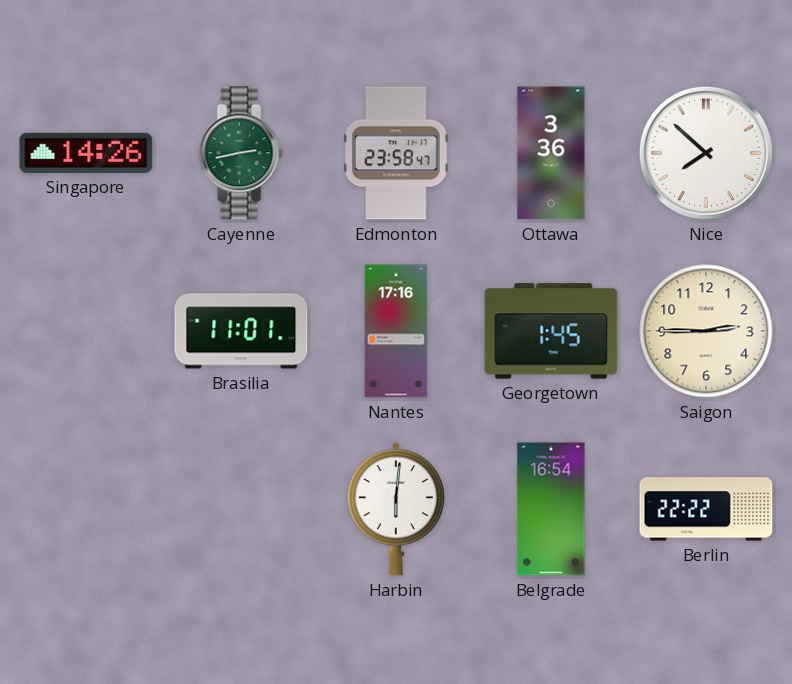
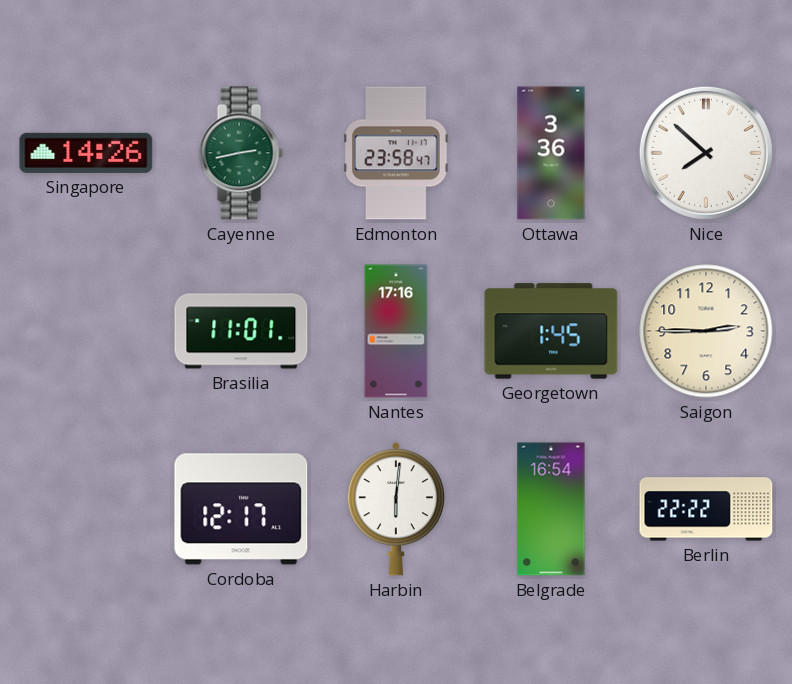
Cordoba: none -> 12:17
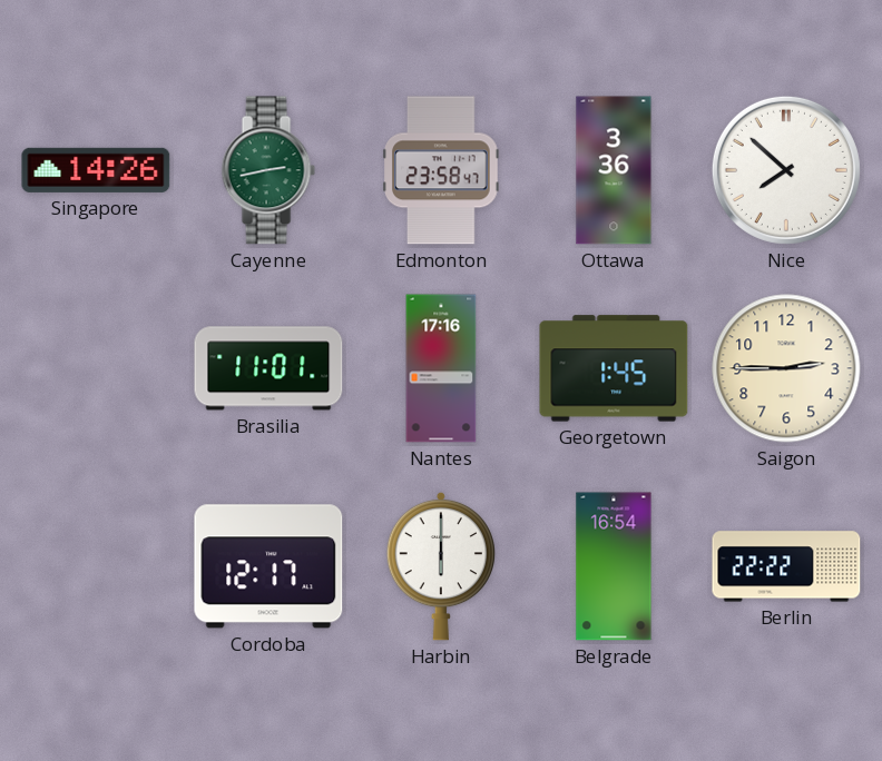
Harbin: 6:01 -> 6:00
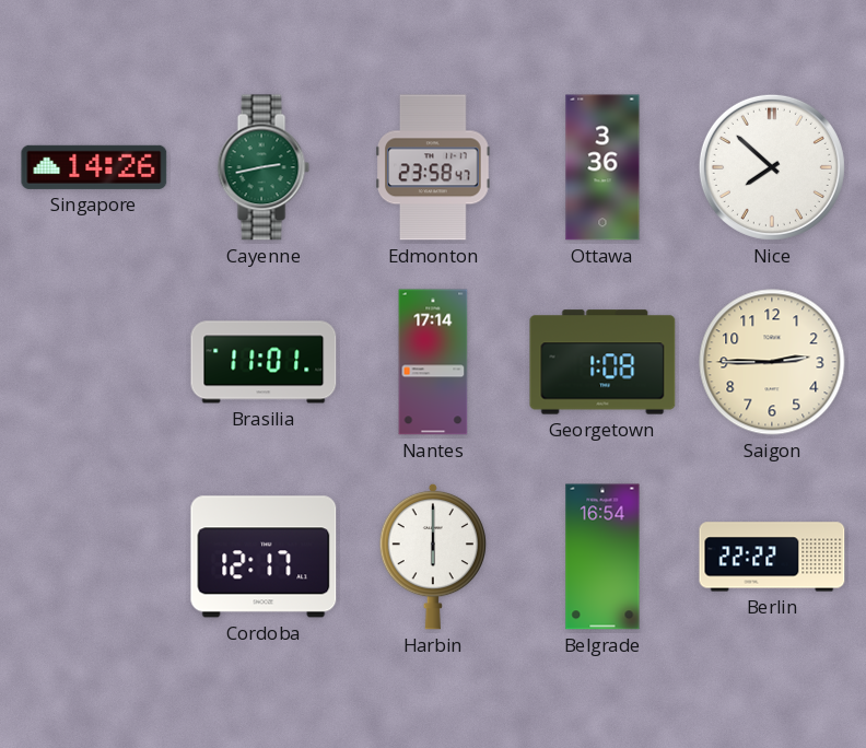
Nantes: 17:16 -> 17:14
Georgetown: 1:45 -> 1:08
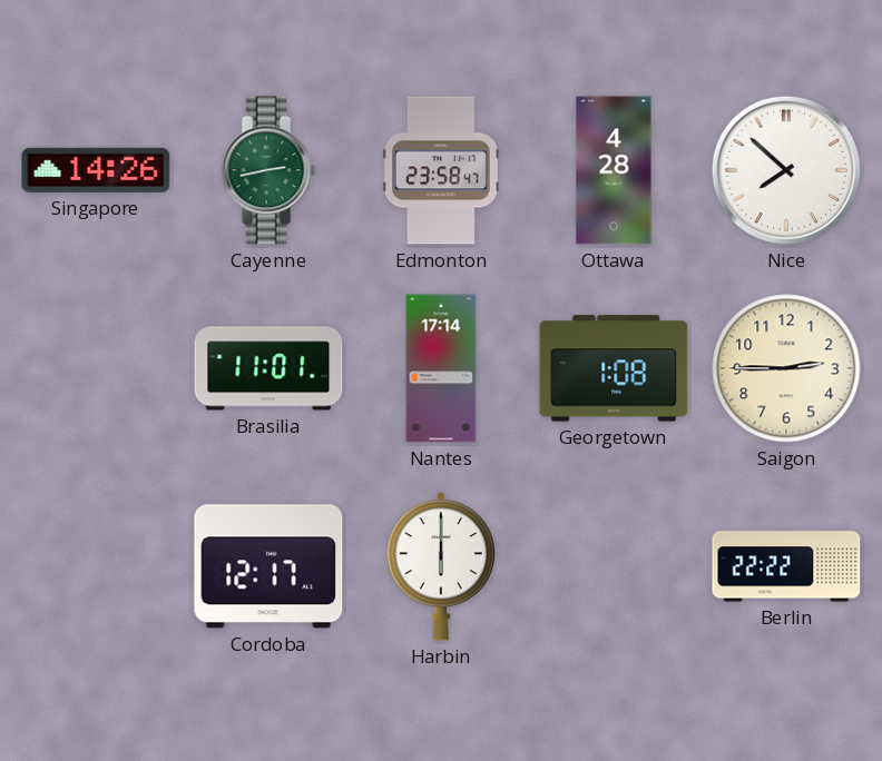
Ottawa: 3:36 -> 4:28
Belgrade: 16:54 -> none
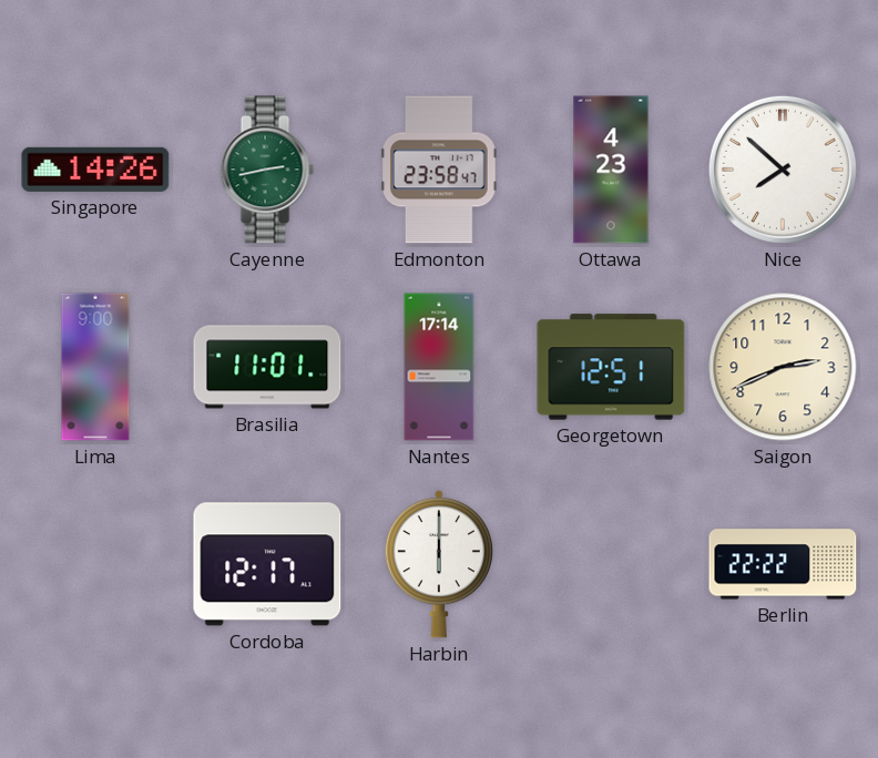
Ottawa: 4:28 -> 4:23
Lima: none -> 9:00
Georgetown: 1:08 -> 12:51
Saigon: 2:45 -> 2:41
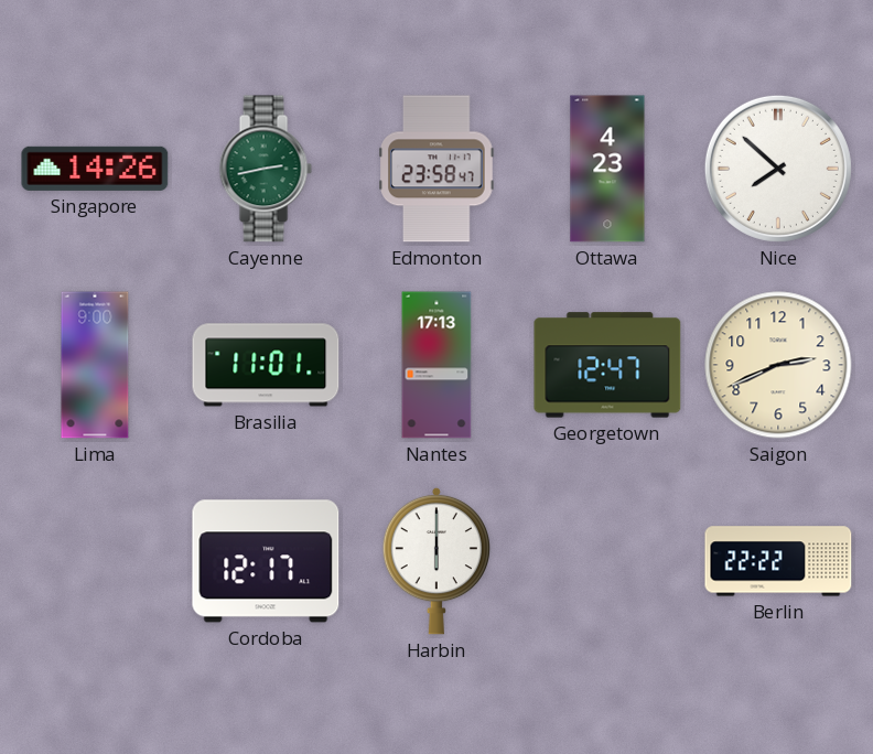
Nantes: 17:14 -> 17:13
Georgetown: 12:51 -> 12:47
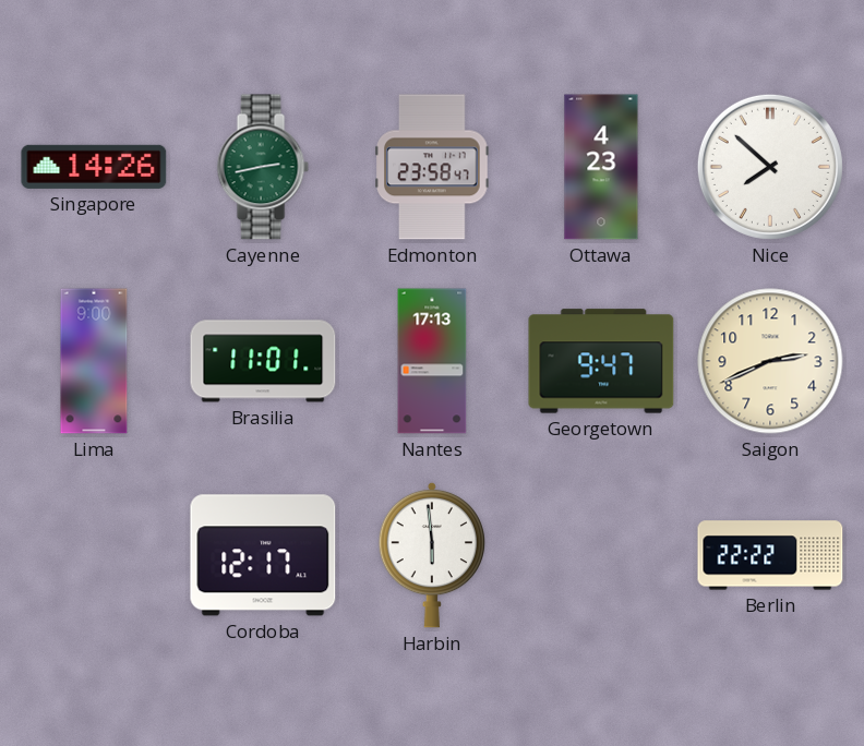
Georgetown: 12:47 -> 9:47
Harbin: 6:00 -> 5:59
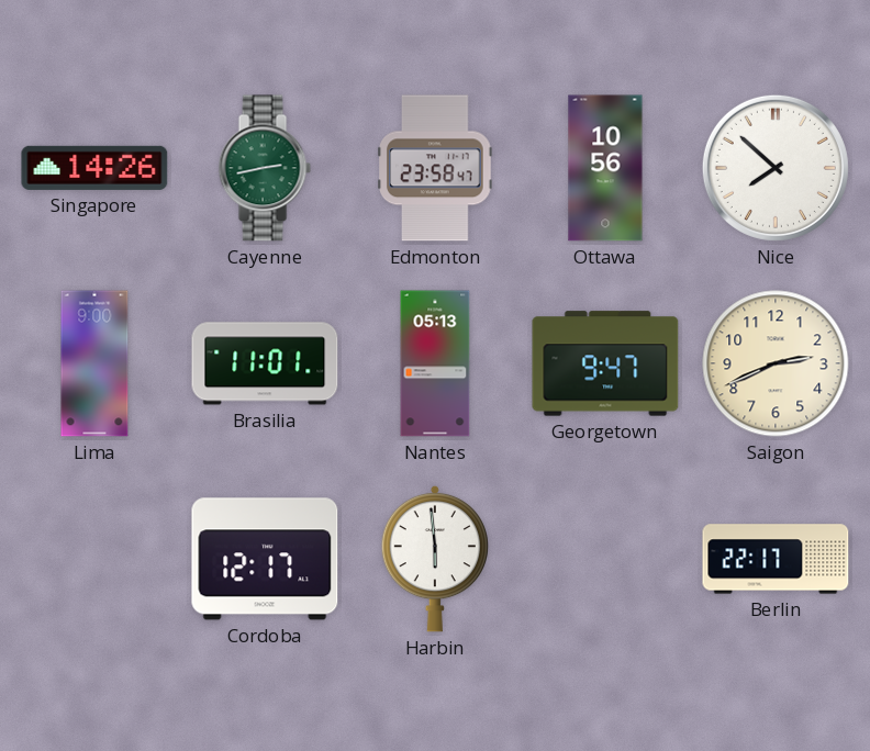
Ottawa: 4:23 -> 10:56
Nantes: 17:13 -> 05:13
Berlin: 22:22 -> 22:17
